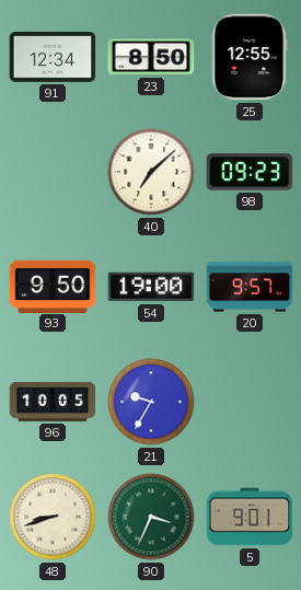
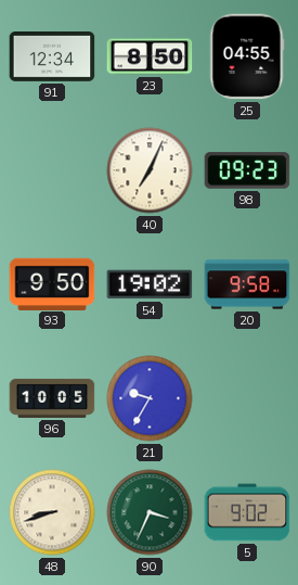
25: 12:55 -> 04:55
40: 7:08 -> 7:04
54: 19:00 -> 19:02
20: 9:57 -> 9:58
5: 9:01 -> 9:02
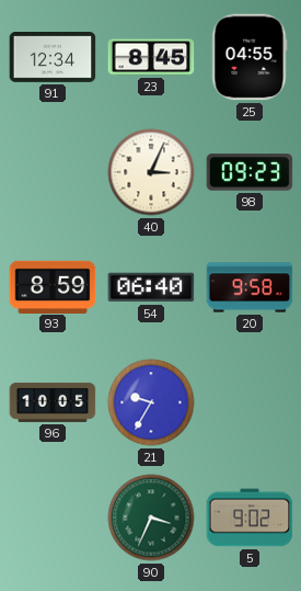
23: 8:50 -> 8:45
40: 7:04 -> 3:04
93: 9:50 -> 8:59
54: 19:02 -> 06:40
48: 8:42 -> none
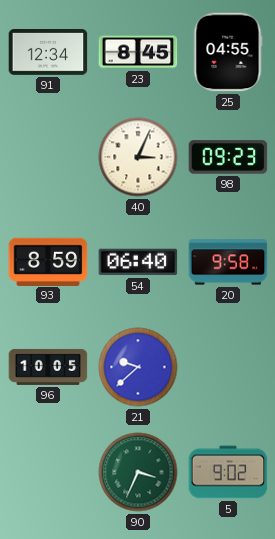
21: 9:35 -> 9:38
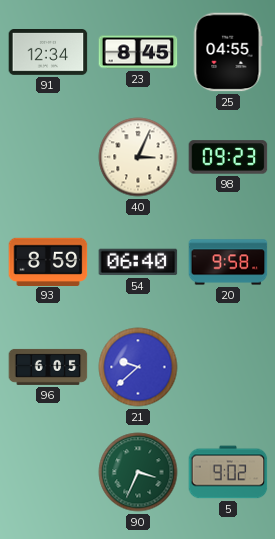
96: 10:05 -> 6:05
